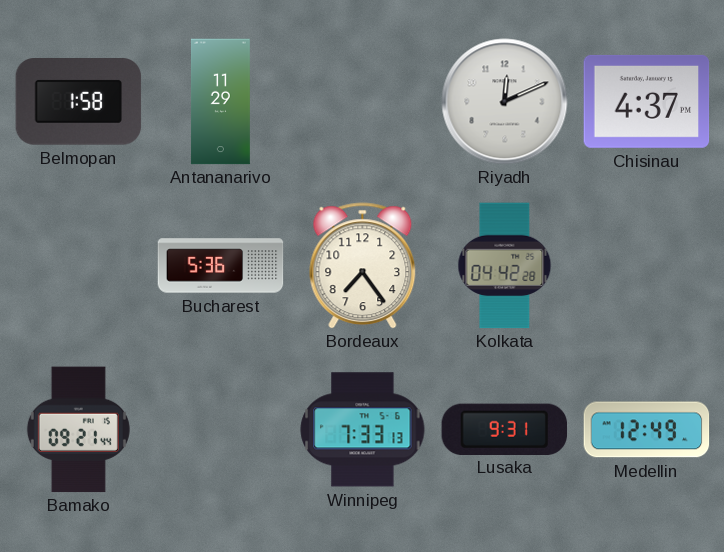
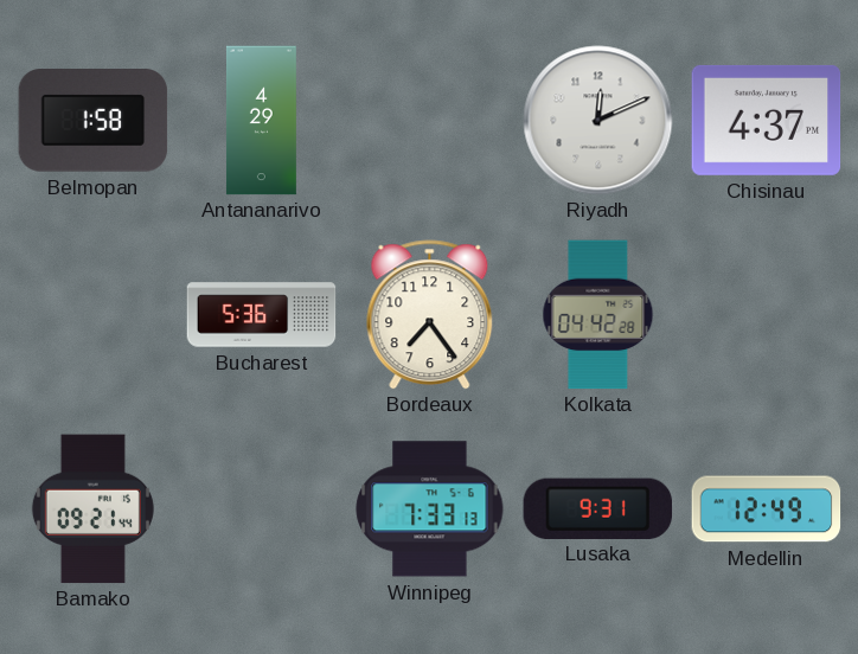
Antananarivo: 11:29 -> 4:29
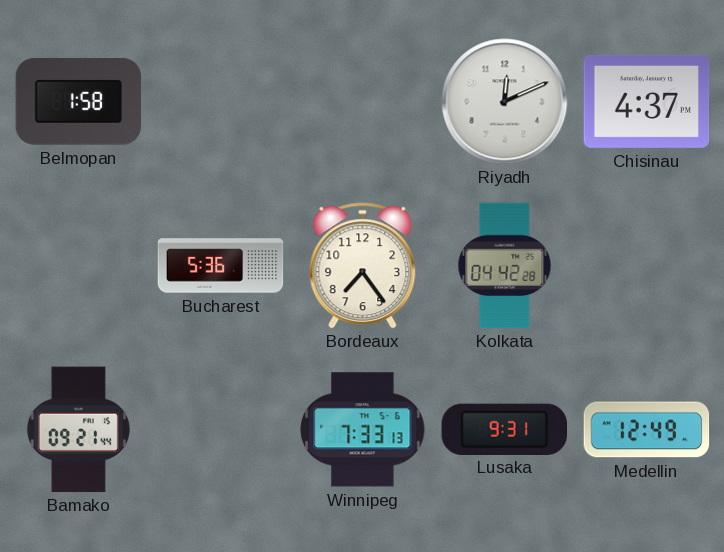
Antananarivo: 4:29 -> none
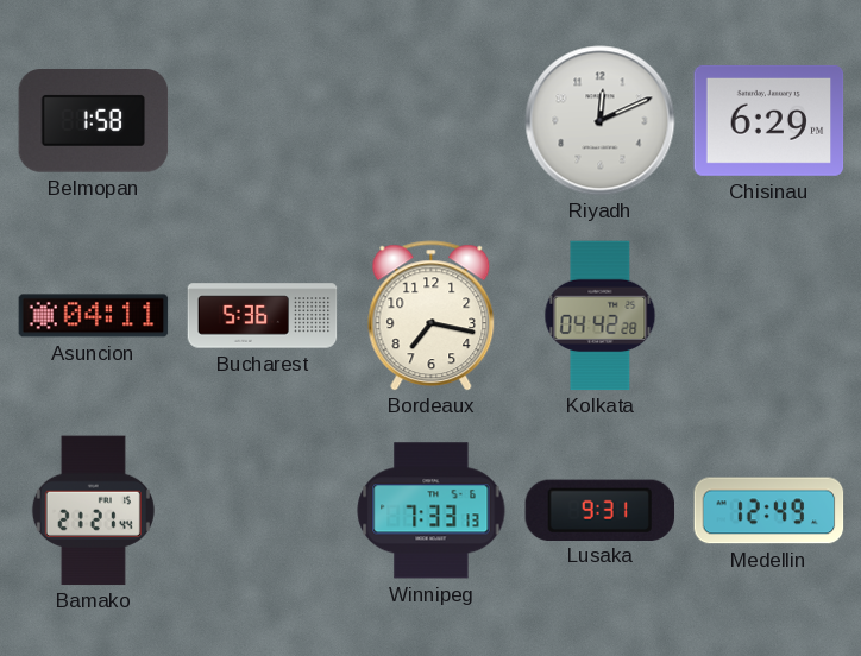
Chisinau: 4:37 -> 6:29
Asuncion: none -> 04:11
Bordeaux: 7:24 -> 7:17
Bamako: 09:21 -> 21:21
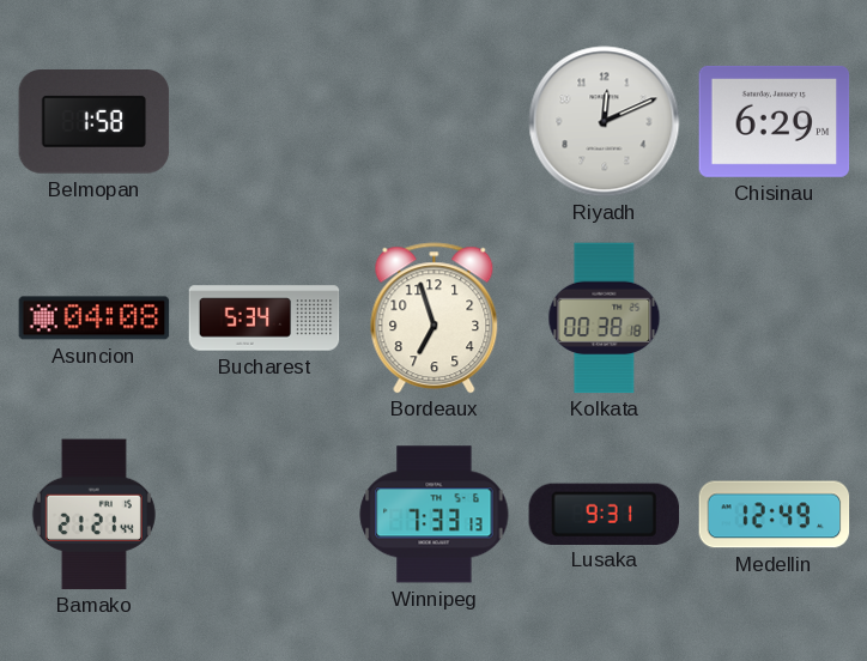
Asuncion: 04:11 -> 04:08
Bucharest: 5:36 -> 5:34
Bordeaux: 7:17 -> 6:57
Kolkata: 04:42 -> 00:38
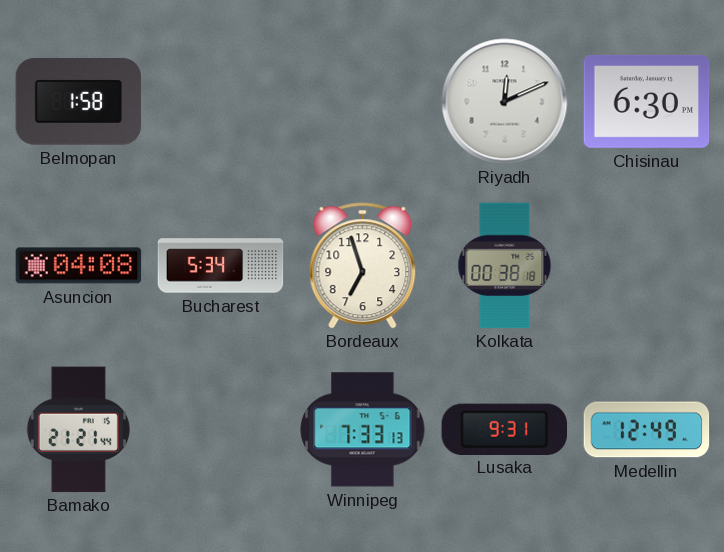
Chisinau: 6:29 -> 6:30
